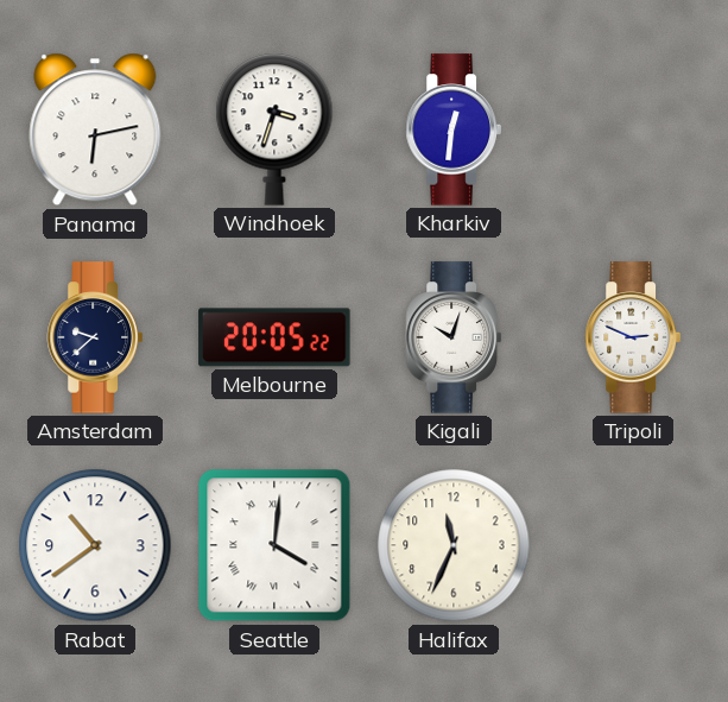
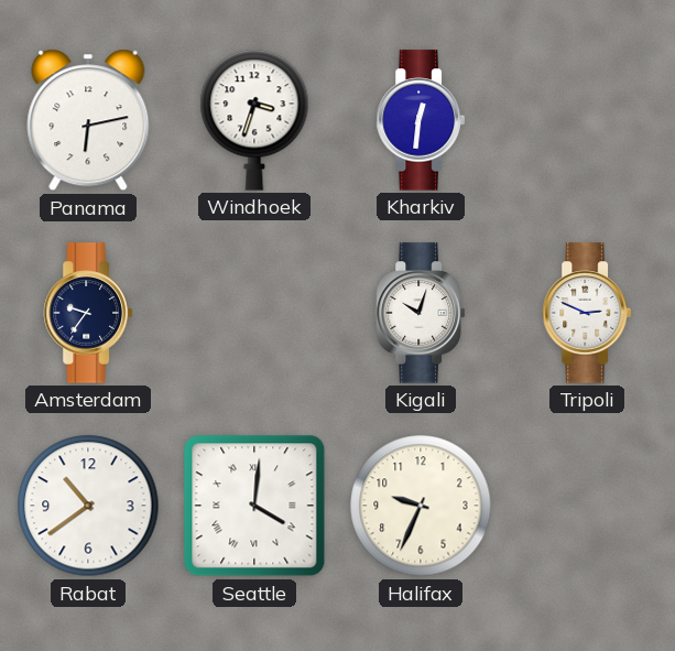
Amsterdam: 9:38 -> 9:36
Melbourne: 20:05 -> none
Halifax: 11:34 -> 9:34
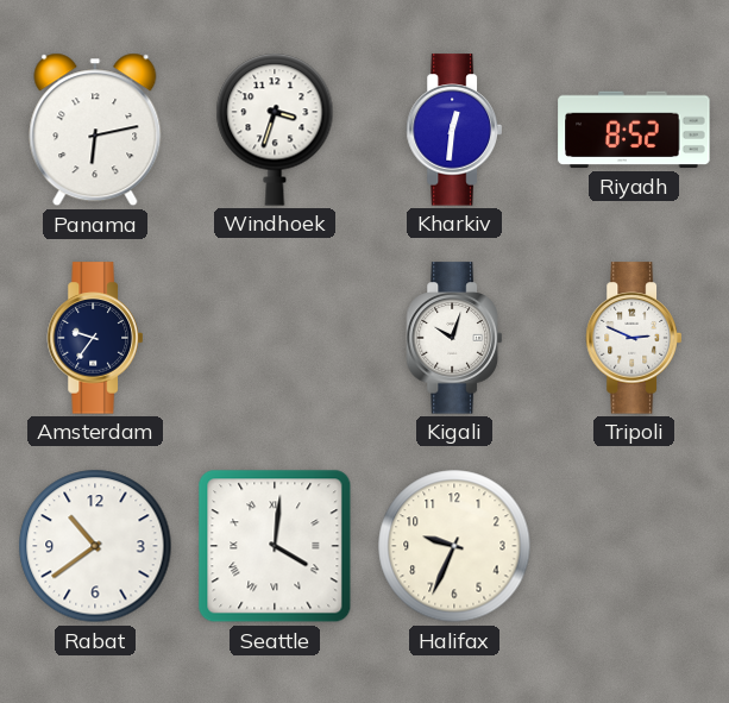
Riyadh: none -> 8:52
